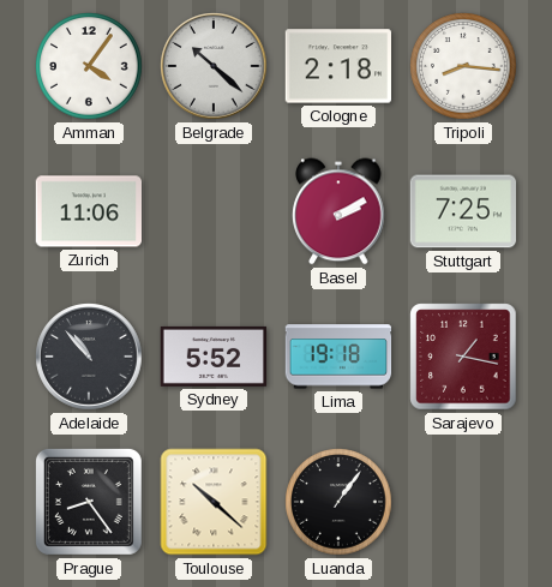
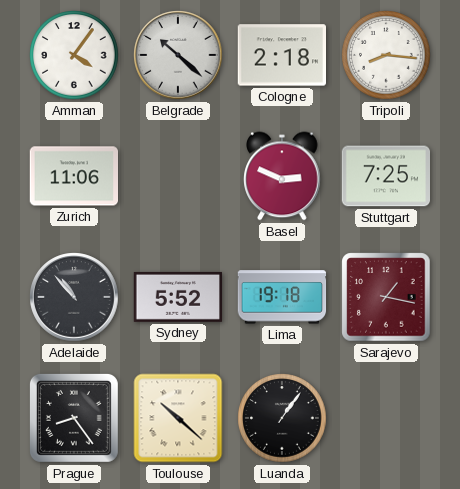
Basel: 2:10 -> 2:49
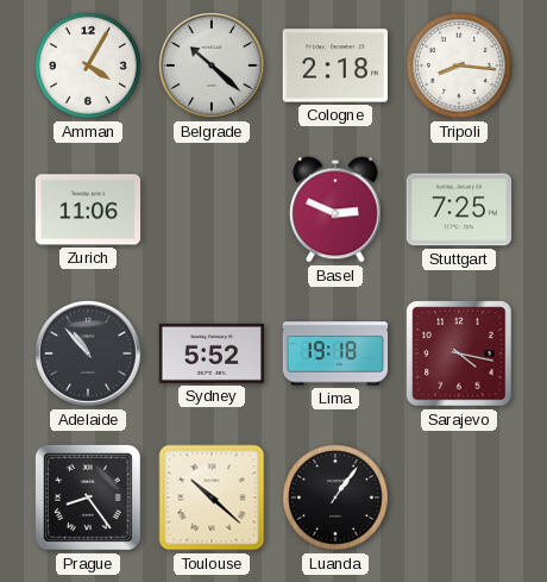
Amman: 4:06 -> 4:05
Sarajevo: 1:17 -> 4:17
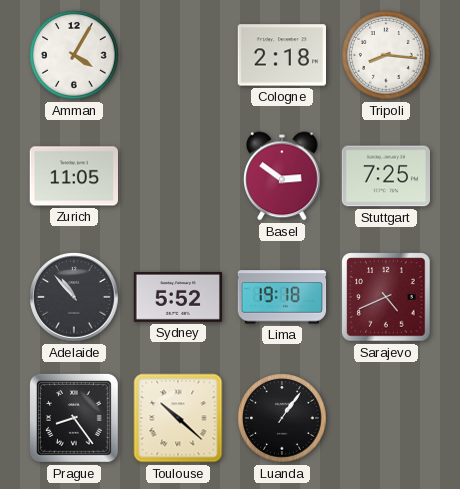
Belgrade: 10:22 -> none
Zurich: 11:06 -> 11:05
Basel: 2:49 -> 2:51
Sarajevo: 4:17 -> 4:41
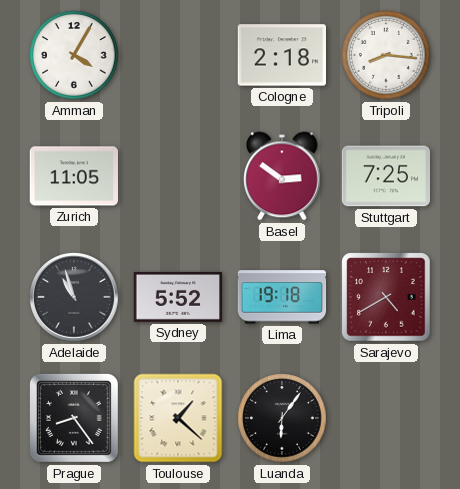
Adelaide: 10:53 -> 10:57
Sarajevo: 4:41 -> 4:40
Toulouse: 10:22 -> 1:22
Luanda: 1:06 -> 6:06
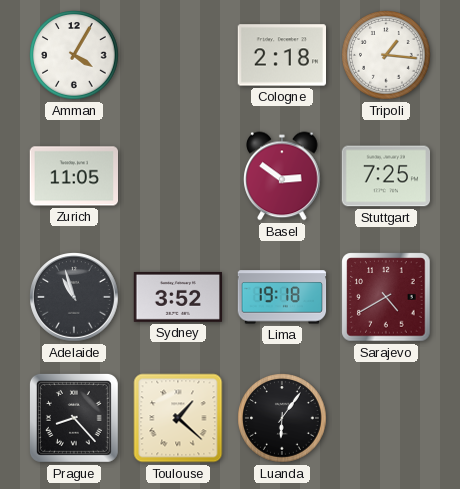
Tripoli: 8:16 -> 1:16
Sydney: 5:52 -> 3:52
Prague: 8:24 -> 8:23
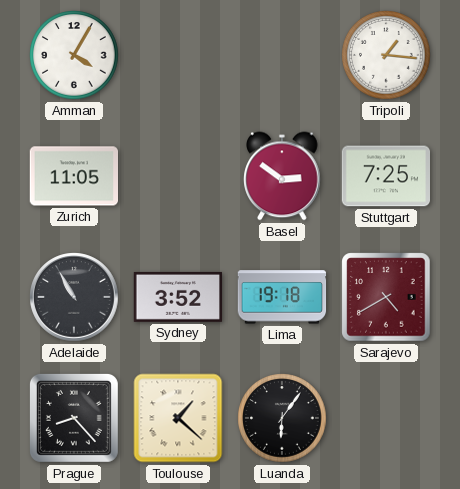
Cologne: 2:18 -> none
Adelaide: 10:57 -> 10:55
